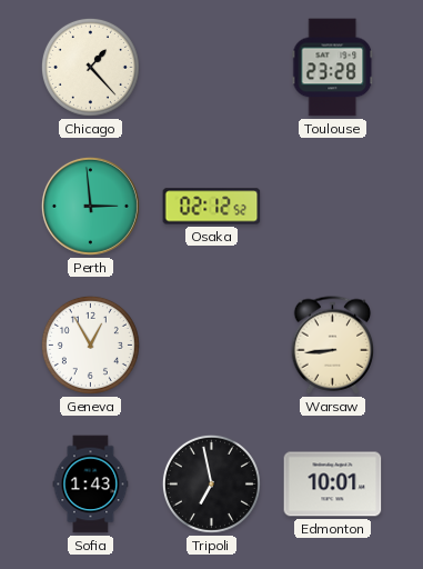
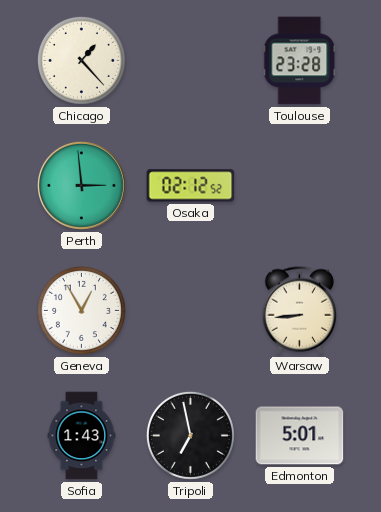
Edmonton: 10:01 -> 5:01
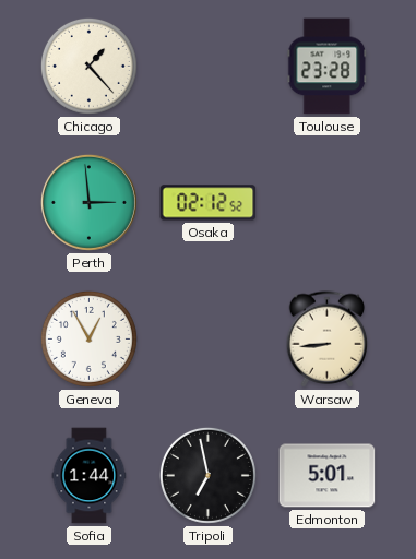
Sofia: 1:43 -> 1:44
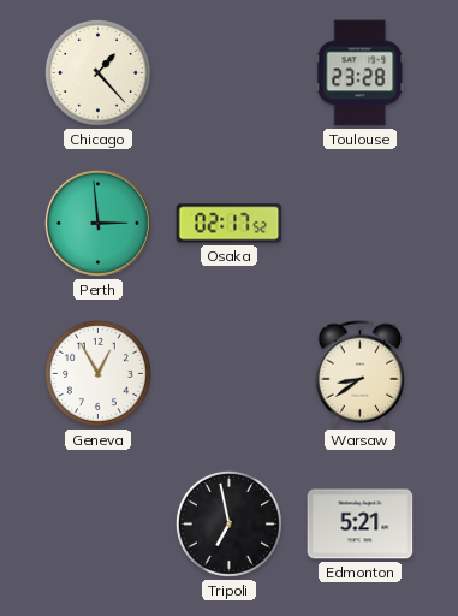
Osaka: 02:12 -> 02:17
Warsaw: 8:44 -> 8:39
Sofia: 1:44 -> none
Edmonton: 5:01 -> 5:21
